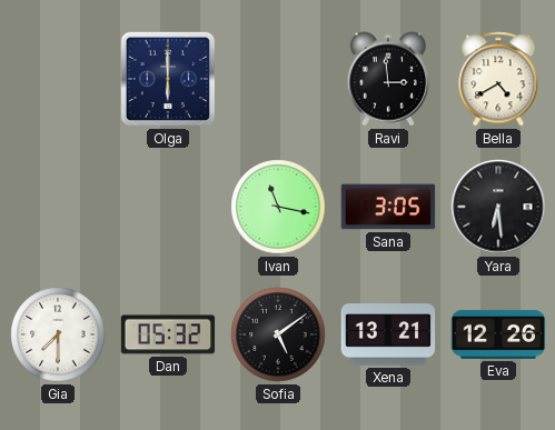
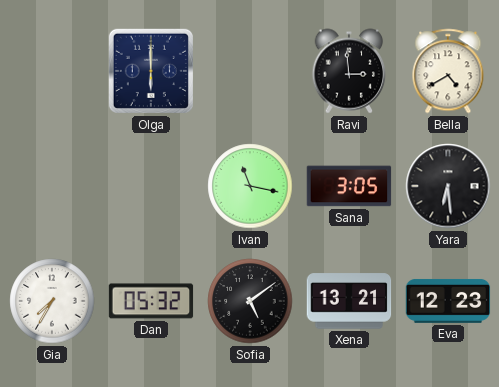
Gia: 7:30 -> 7:35
Eva: 12:26 -> 12:23
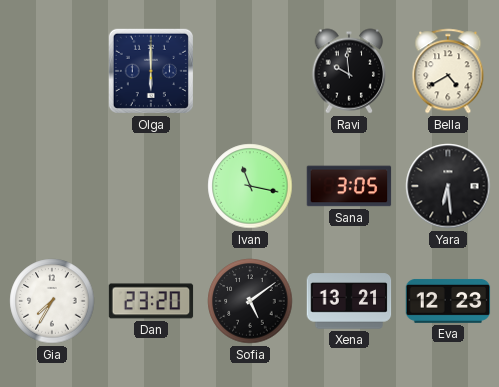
Ravi: 2:59 -> 9:59
Dan: 05:32 -> 23:20
